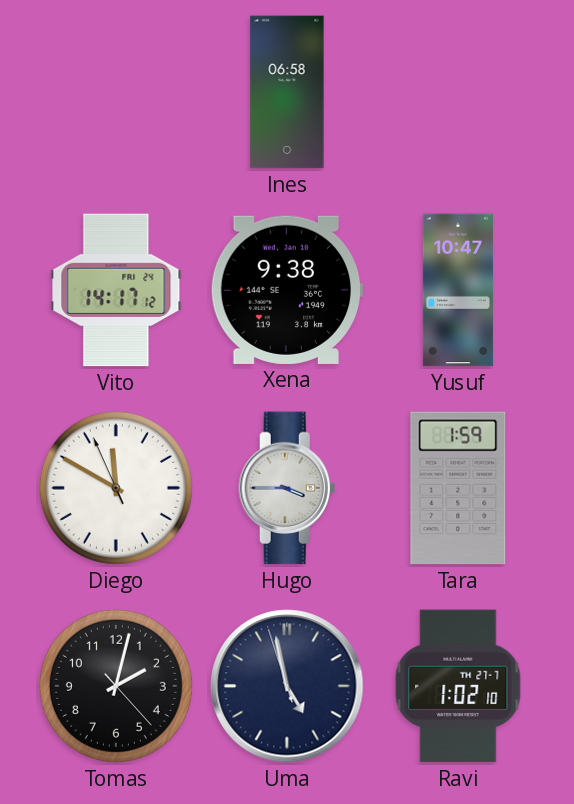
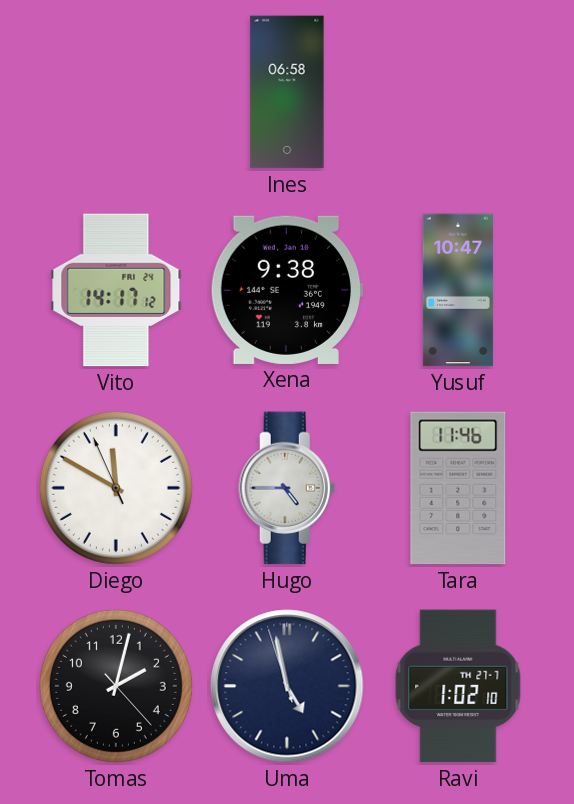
Hugo: 3:45 -> 4:45
Tara: 1:59 -> 11:46
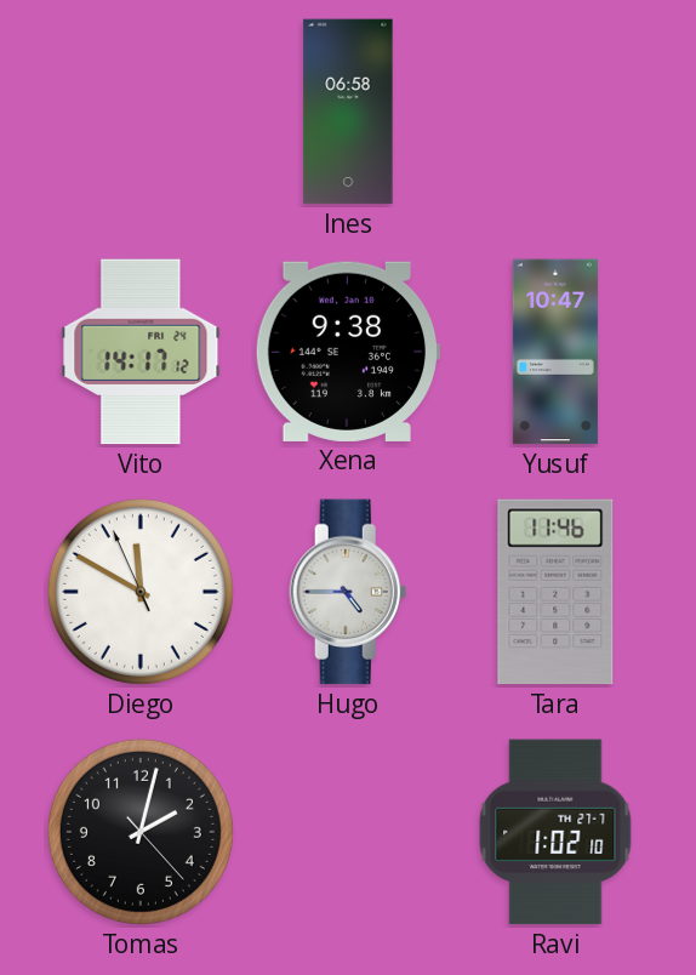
Uma: 4:57 -> none
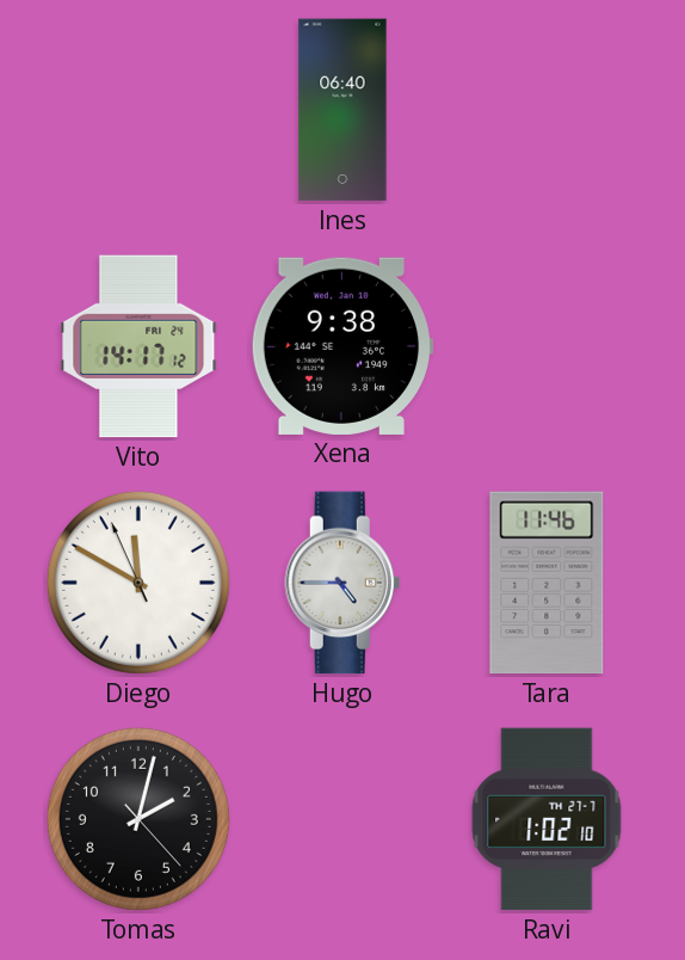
Ines: 06:58 -> 06:40
Yusuf: 10:47 -> none
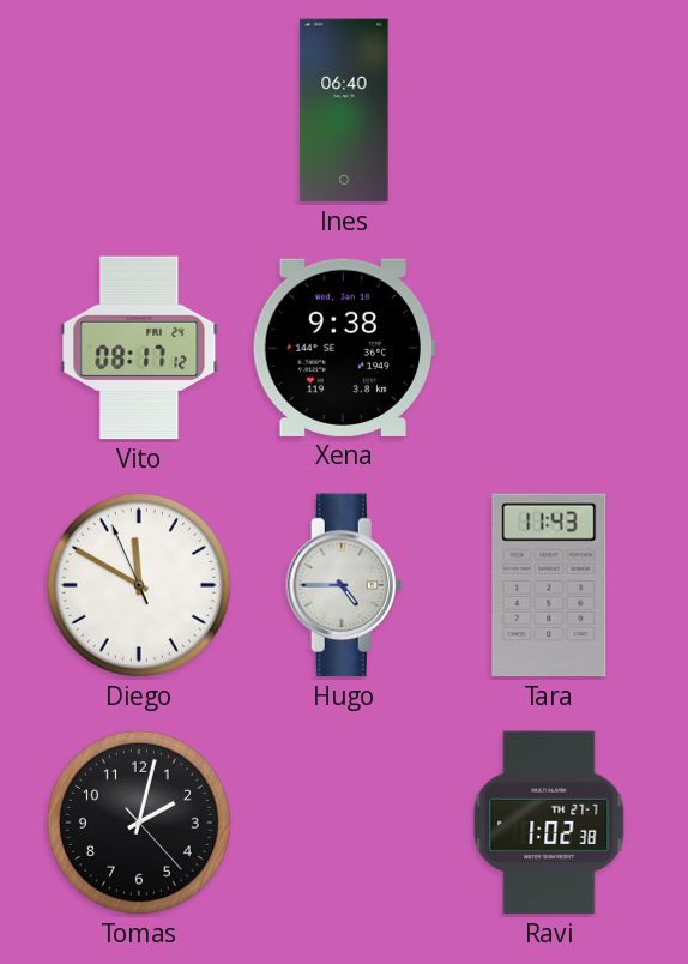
Vito: 14:17 -> 08:17
Tara: 11:46 -> 11:43
Ravi: 1:02:10 -> 1:02:38
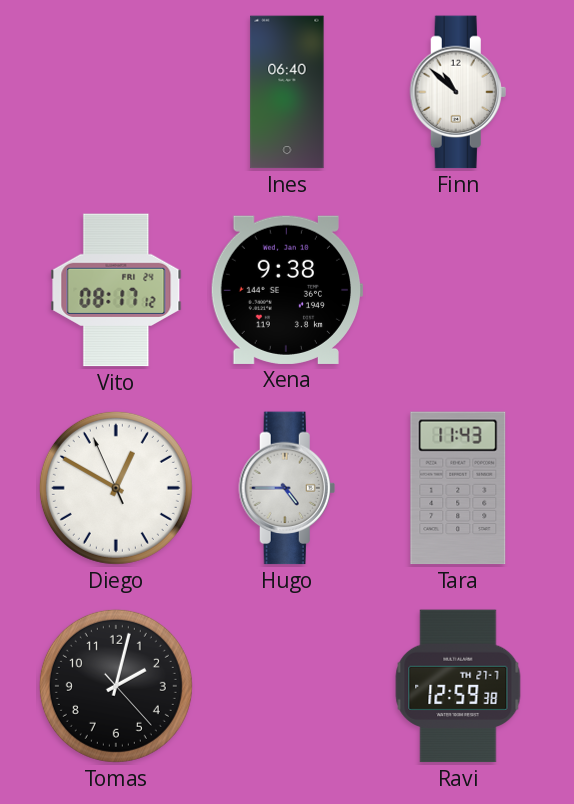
Finn: none -> 10:52
Diego: 11:49 -> 12:49
Ravi: 1:02 -> 12:59
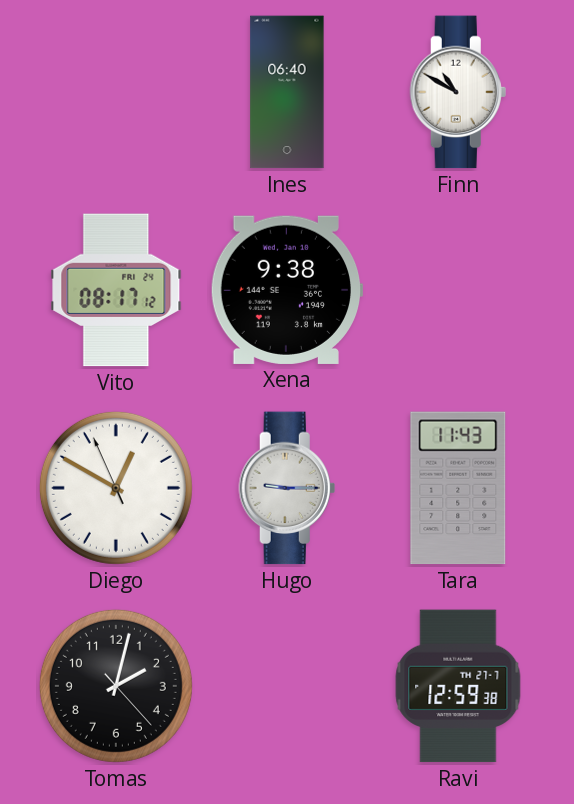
Finn: 10:52 -> 10:50
Hugo: 4:45 -> 9:15
